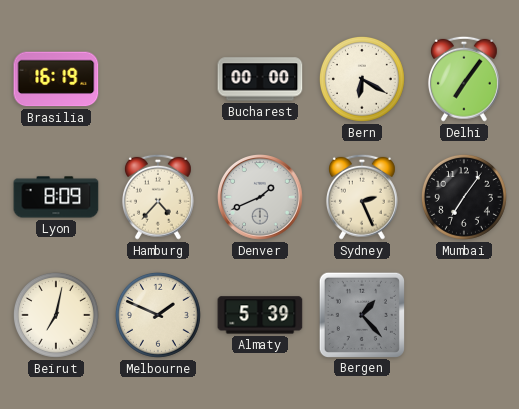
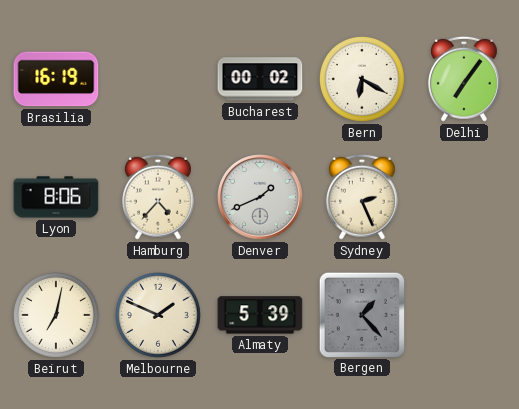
Bucharest: 00:00 -> 00:02
Lyon: 8:09 -> 8:06
Mumbai: 7:06 -> none
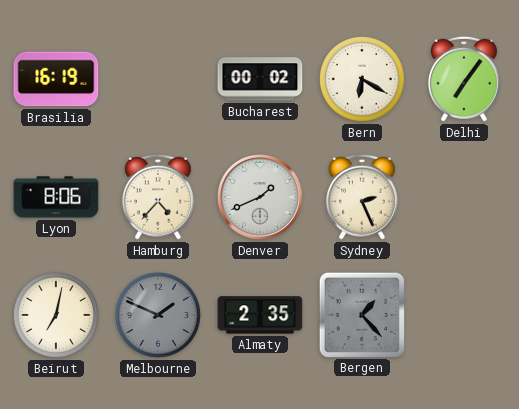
Melbourne dial: cream -> grey
Almaty: 5:39 -> 2:35
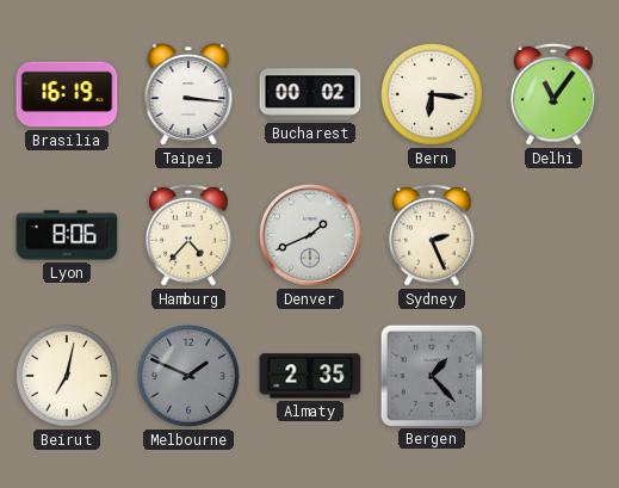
Taipei: none -> 3:16
Bern: 6:20 -> 6:16
Delhi: 7:06 -> 11:06
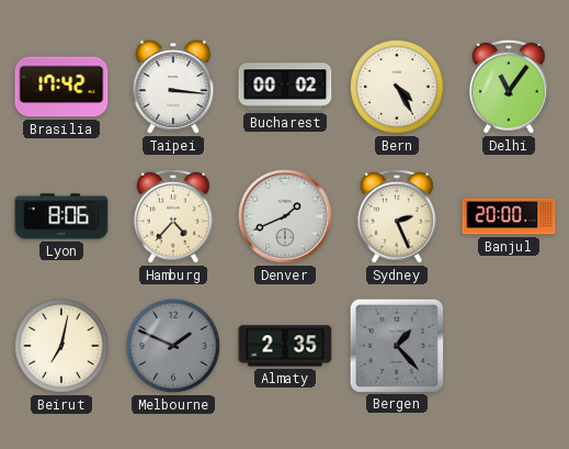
Brasilia: 16:19 -> 17:42
Bern: 6:16 -> 4:25
Banjul: none -> 20:00
